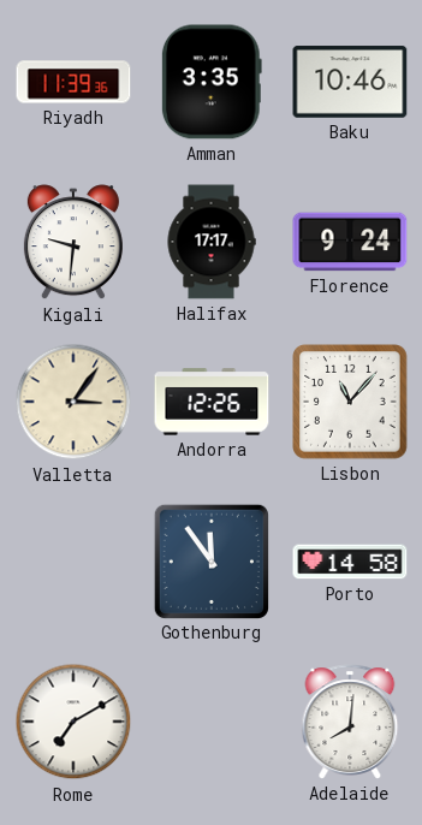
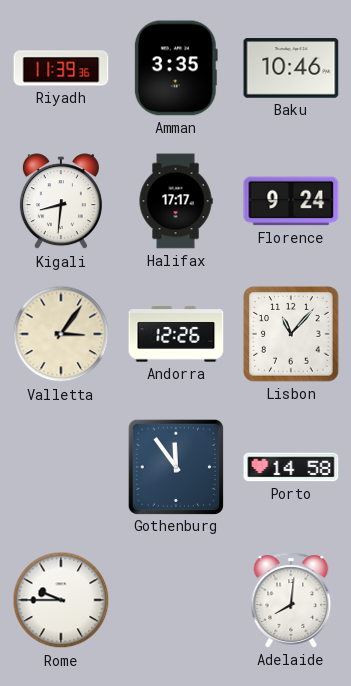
Kigali: 9:31 -> 8:31
Rome: 7:10 -> 9:45
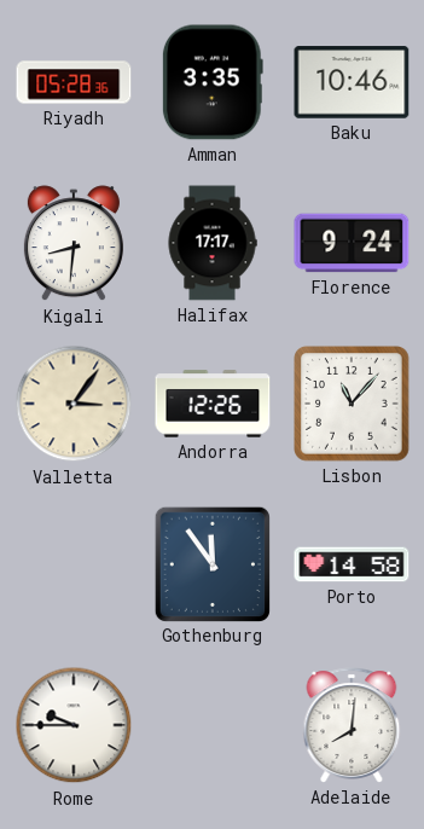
Riyadh: 11:39 -> 05:28
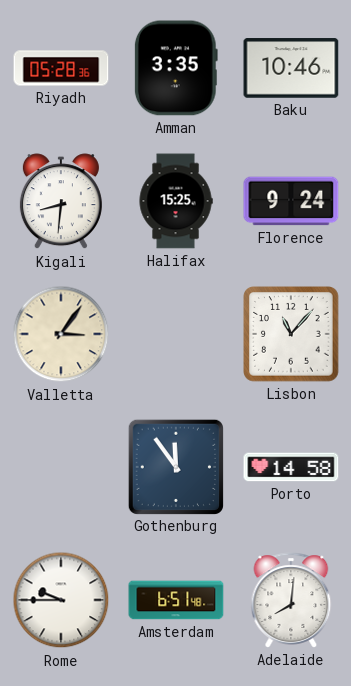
Halifax: 17:17 -> 15:25
Andorra: 12:26 -> none
Amsterdam: none -> 6:51
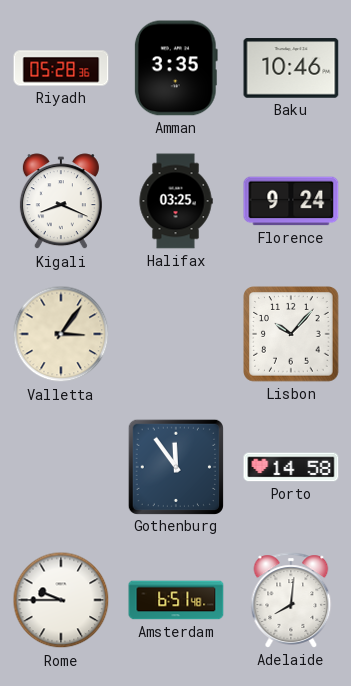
Kigali: 8:31 -> 8:19
Halifax: 15:25 -> 03:25
Lisbon: 11:07 -> 10:07
